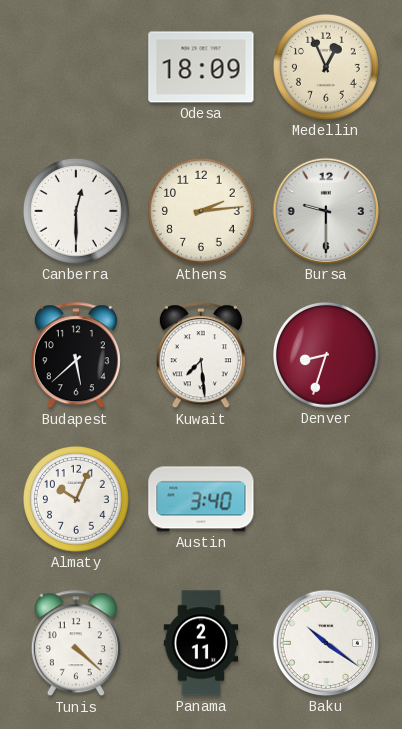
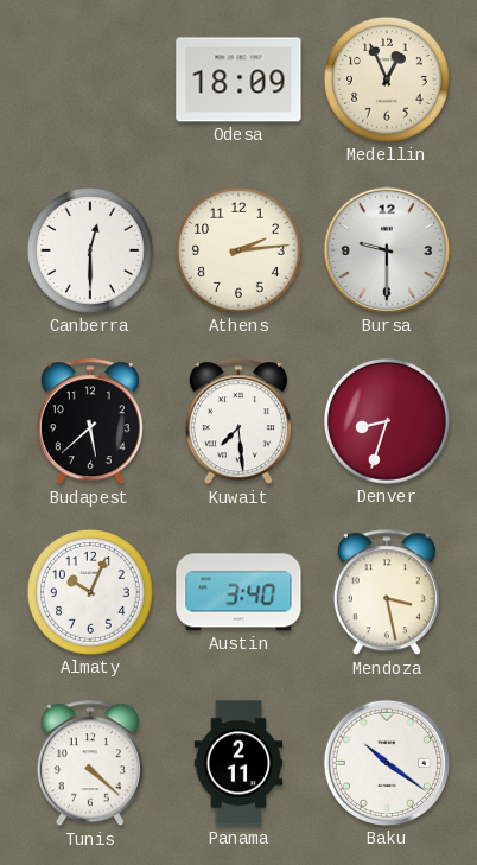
Mendoza: none -> 3:28
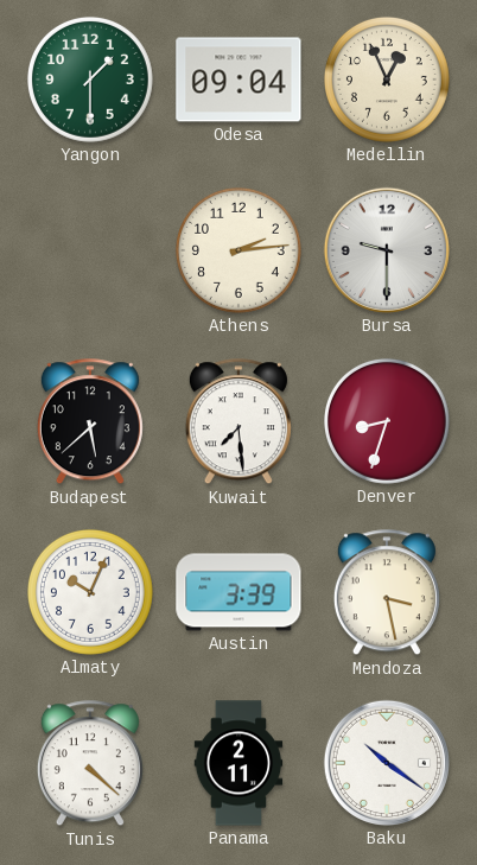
Yangon: none -> 1:30
Odesa: 18:09 -> 09:04
Canberra: 12:30 -> none
Austin: 3:40 -> 3:39
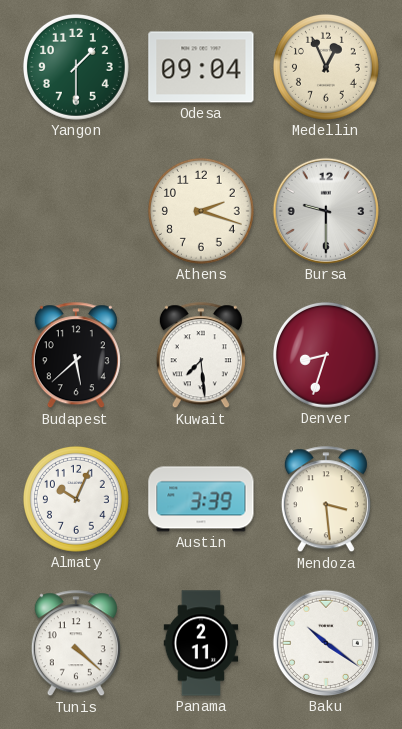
Athens: 2:14 -> 2:18
Mendoza: 3:28 -> 3:29
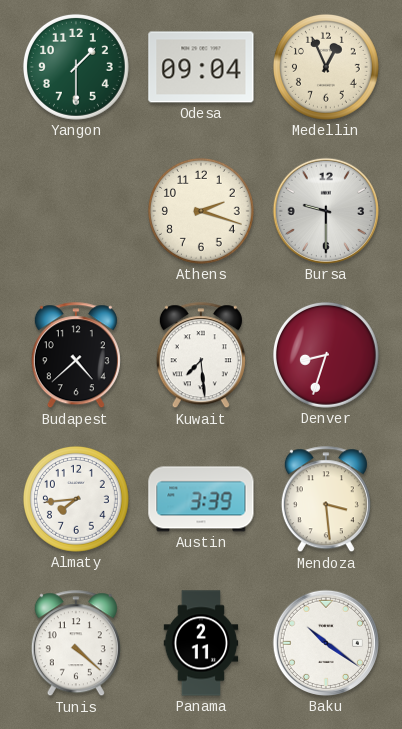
Budapest: 5:38 -> 4:38
Almaty: 10:04 -> 7:44
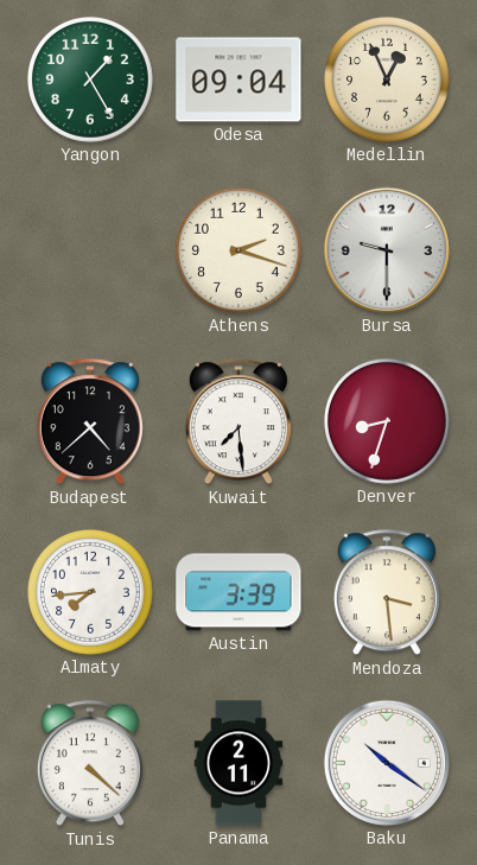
Yangon: 1:30 -> 1:25
